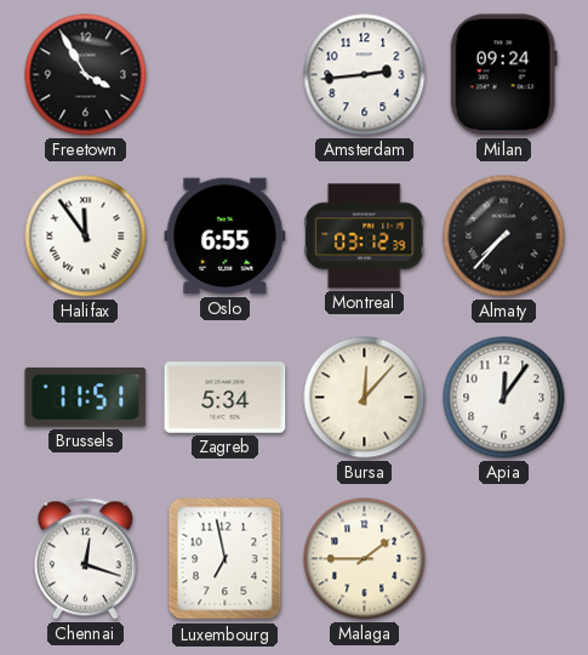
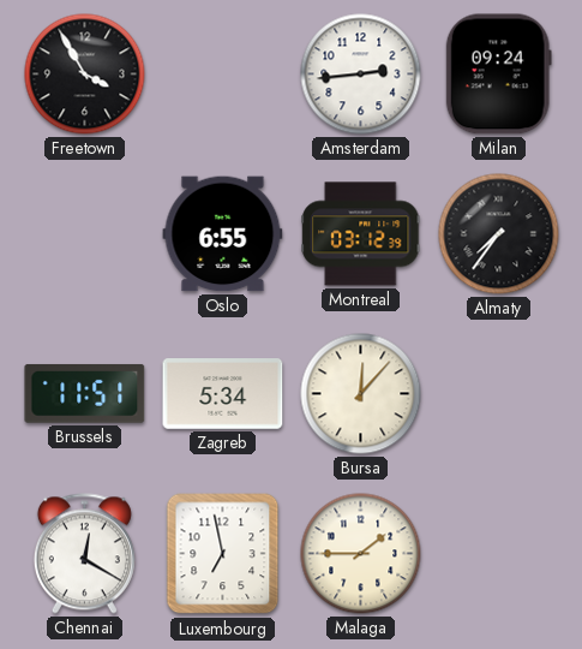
Halifax: 11:54 -> none
Almaty: 7:37 -> 7:36
Apia: 12:06 -> none
Chennai: 12:18 -> 12:20
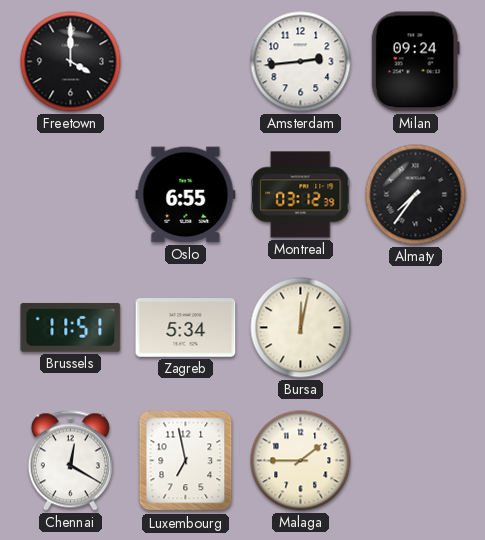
Freetown: 3:55 -> 4:00
Bursa: 12:07 -> 12:02
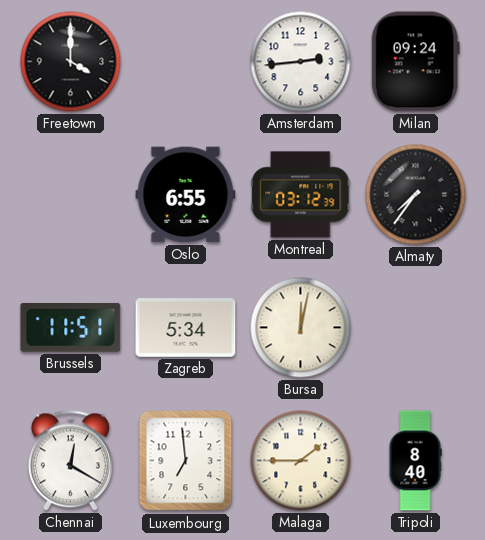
Luxembourg: 6:58 -> 6:59
Tripoli: none -> 8:40
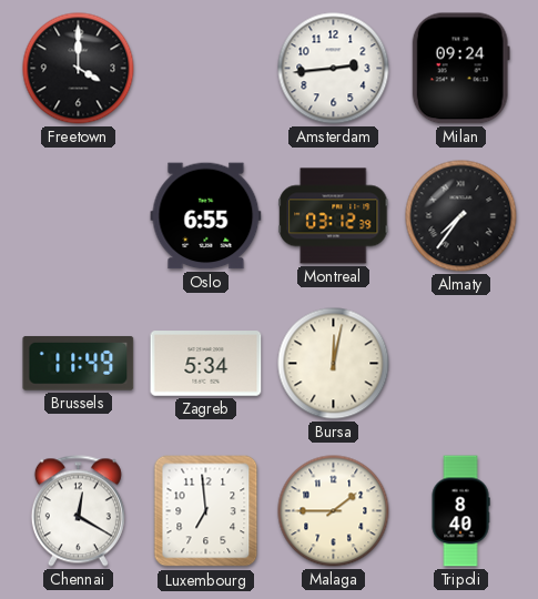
Brussels: 11:51 -> 11:49
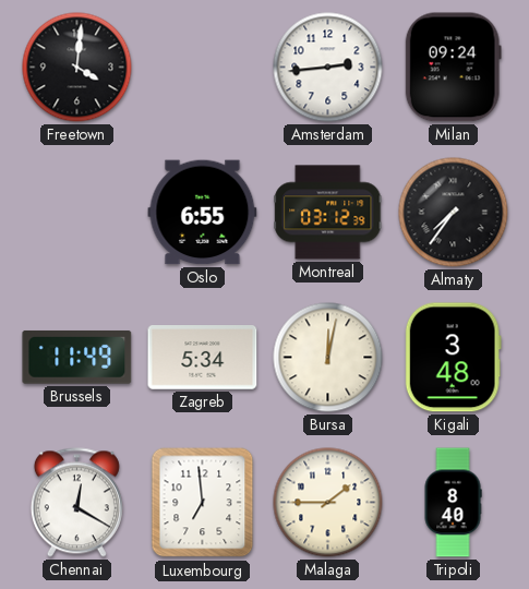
Freetown: 4:00 -> 4:01
Kigali: none -> 3:48
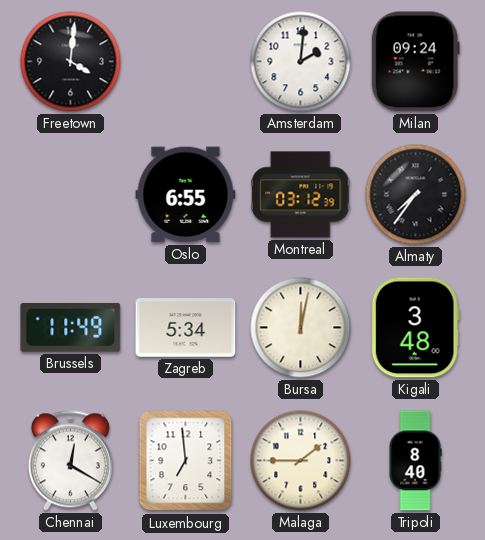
Amsterdam: 2:44 -> 2:01
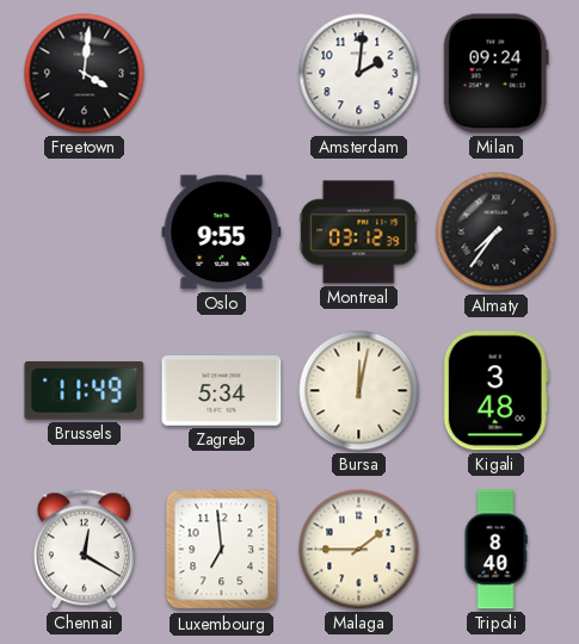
Oslo: 6:55 -> 9:55
